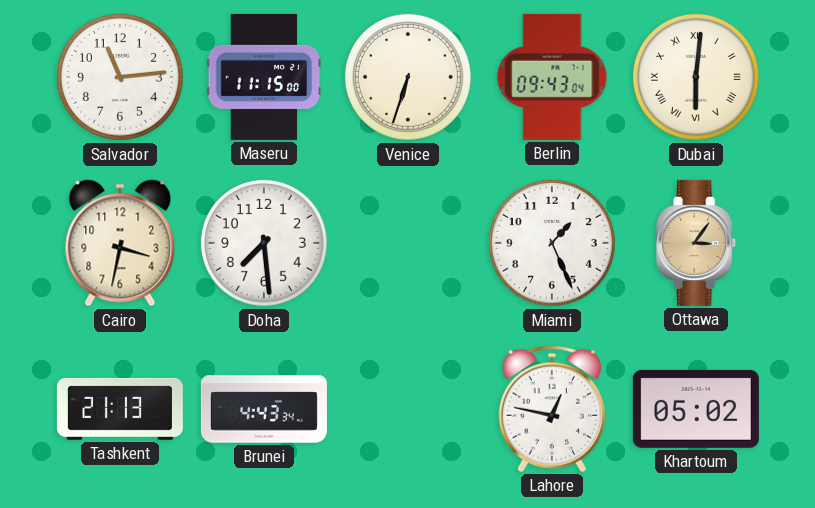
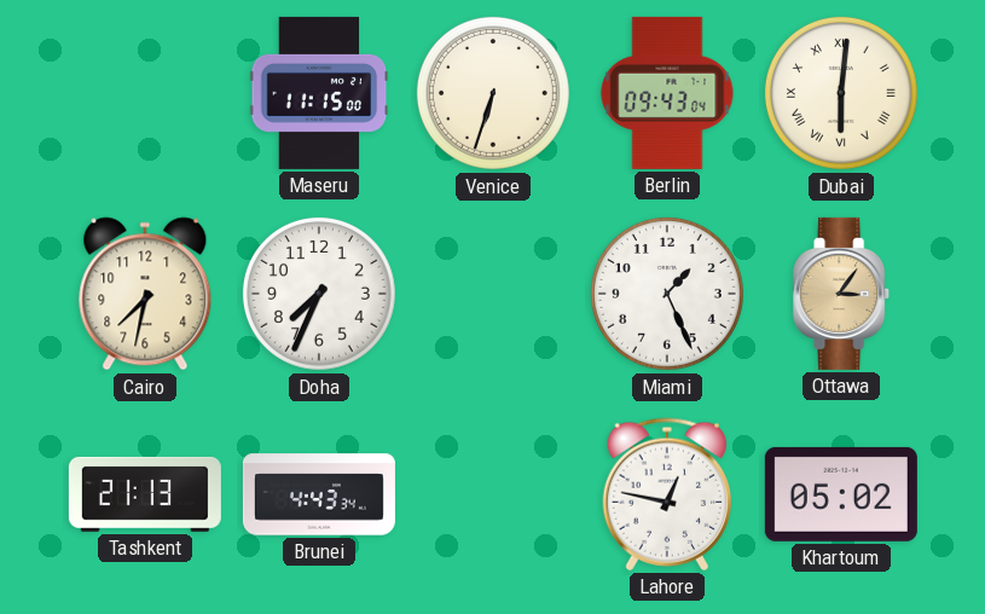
Salvador: 11:14 -> none
Cairo: 3:32 -> 7:32
Doha: 7:29 -> 7:34
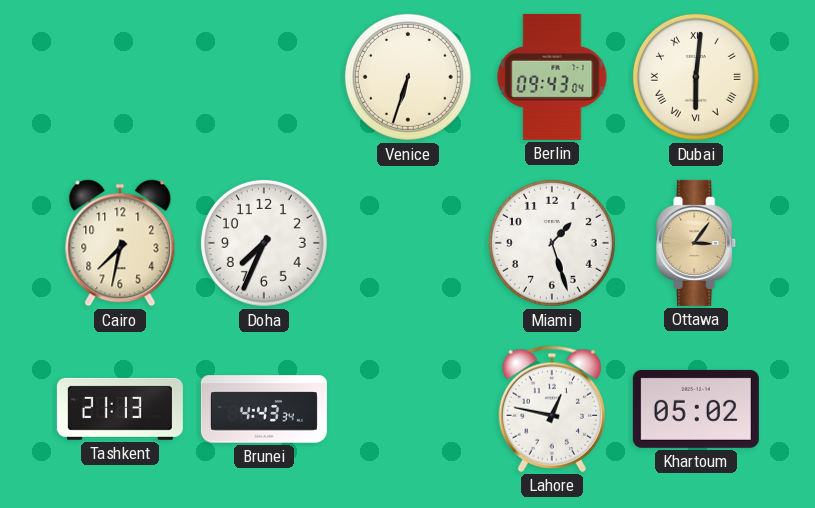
Maseru: 11:15 -> none
Miami: 1:26 -> 1:27
